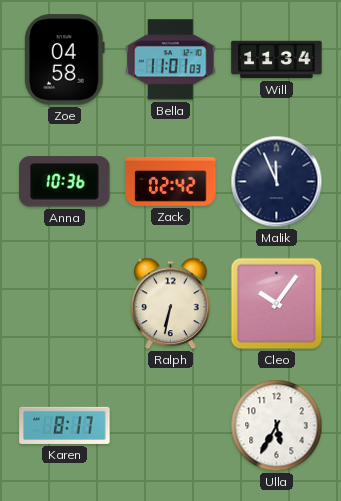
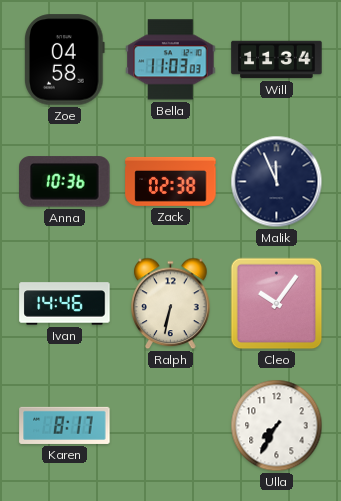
Bella: 11:01 -> 11:03
Zack: 02:42 -> 02:38
Ivan: none -> 14:46
Ulla: 5:35 -> 7:35
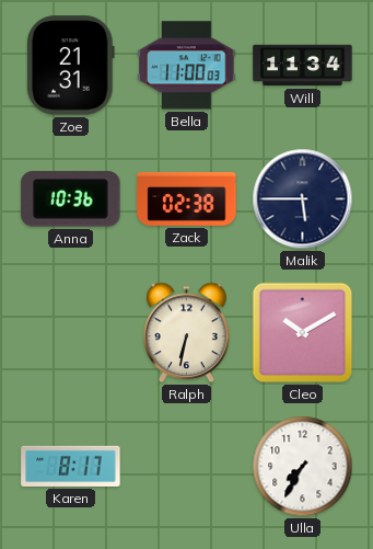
Zoe: 04:58 -> 21:31
Bella: 11:03 -> 11:00
Malik: 11:56 -> 5:45
Ivan: 14:46 -> none
Cleo: 10:06 -> 10:10
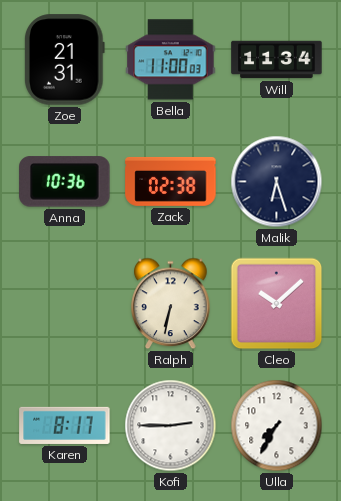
Malik: 5:45 -> 6:27
Cleo: 10:10 -> 10:08
Kofi: none -> 2:45
